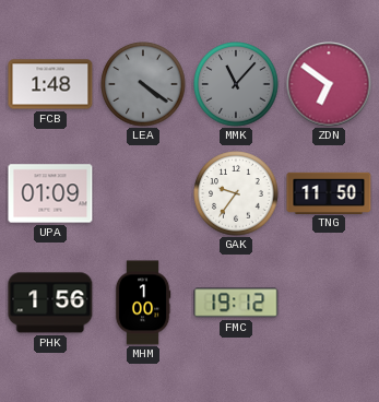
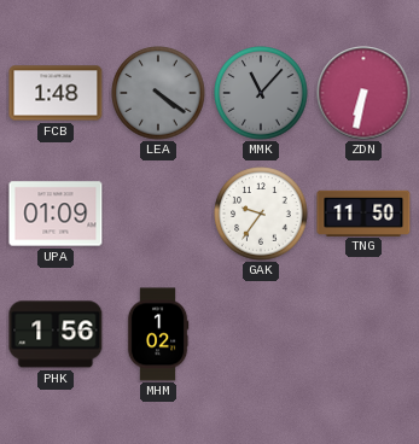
ZDN: 6:51 -> 6:32
MHM: 1:00 -> 1:02
FMC: 19:12 -> none
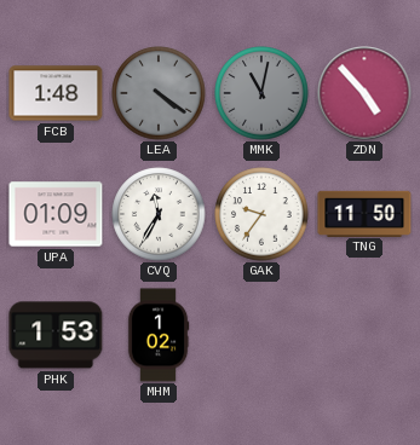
MMK: 11:07 -> 11:02
ZDN: 6:32 -> 4:53
CVQ: none -> 11:35
PHK: 1:56 -> 1:53
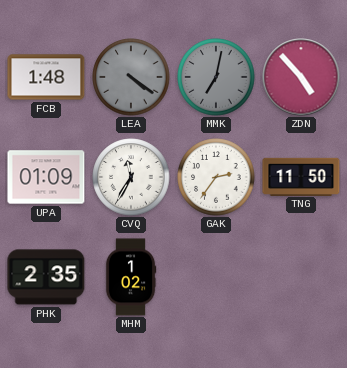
MMK: 11:02 -> 7:02
GAK: 9:36 -> 2:36
PHK: 1:53 -> 2:35
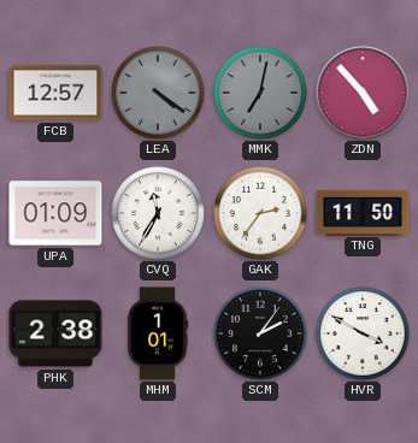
FCB: 1:48 -> 12:57
PHK: 2:35 -> 2:38
MHM: 1:02 -> 1:01
SCM: none -> 2:06
HVR: none -> 3:50
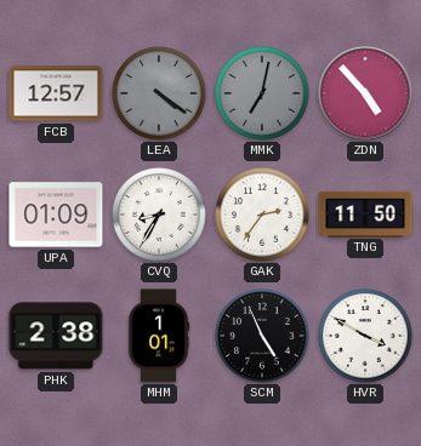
CVQ: 11:35 -> 8:35
SCM: 2:06 -> 4:56
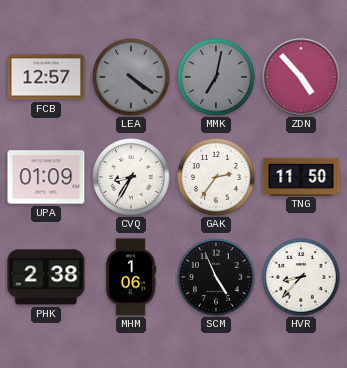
MHM: 1:01 -> 1:06
HVR: 3:50 -> 8:37
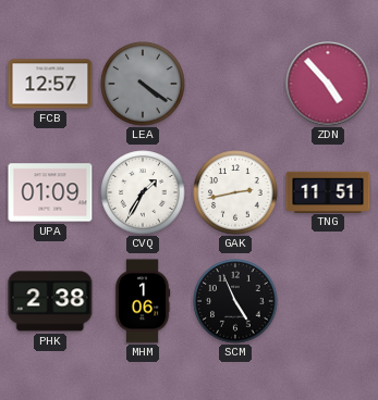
MMK: 7:02 -> none
CVQ: 8:35 -> 1:35
GAK: 2:36 -> 2:43
TNG: 11:50 -> 11:51
HVR: 8:37 -> none
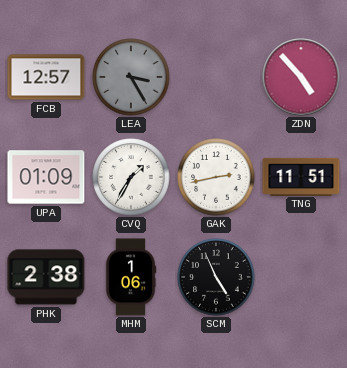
LEA: 4:21 -> 3:25
